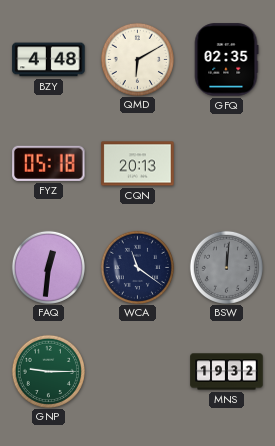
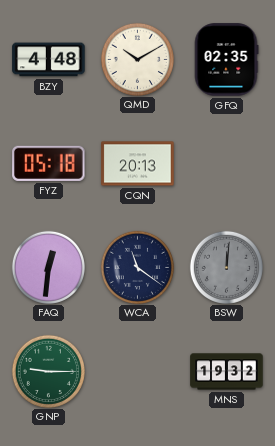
QMD: 6:10 -> 10:10
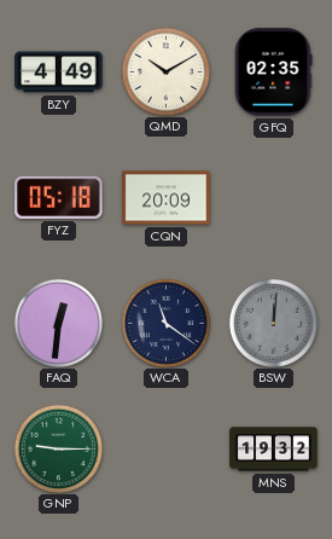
BZY: 4:48 -> 4:49
CQN: 20:13 -> 20:09
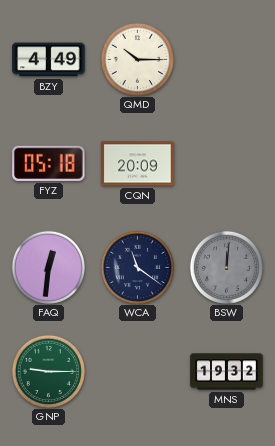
QMD: 10:10 -> 10:15
GFQ: 02:35 -> none
